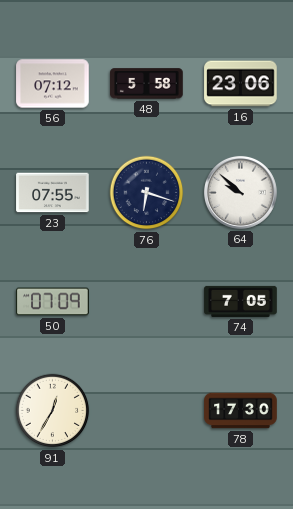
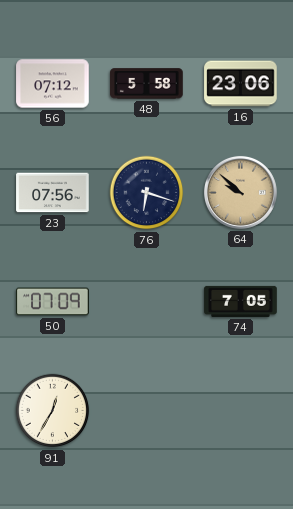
23: 07:55 -> 07:56
64 dial: white -> champagne
78: 17:30 -> none
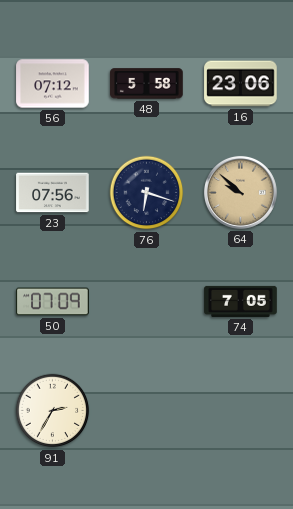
91: 12:35 -> 2:35
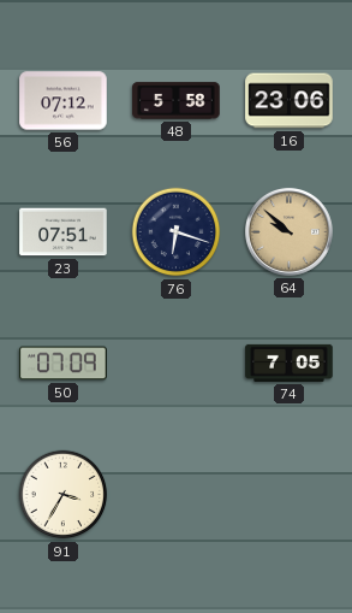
23: 07:56 -> 07:51
91: 2:35 -> 3:35
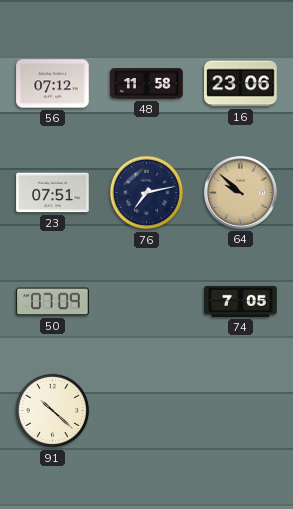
48: 5:58 -> 11:58
76: 6:18 -> 7:13
91: 3:35 -> 10:22
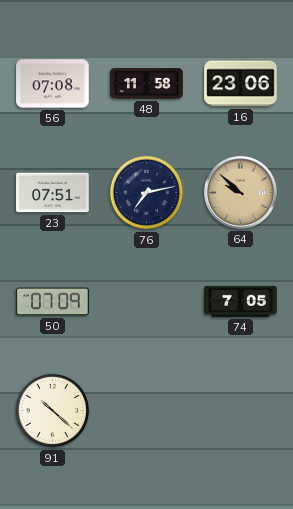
56: 07:12 -> 07:08
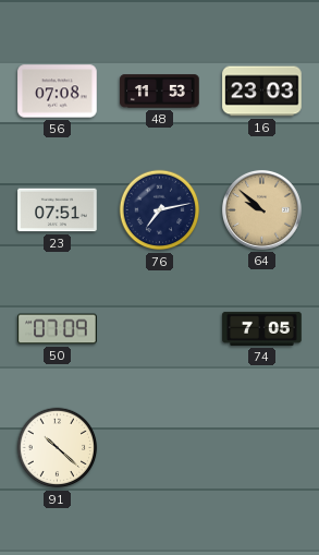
48: 11:58 -> 11:53
16: 23:06 -> 23:03
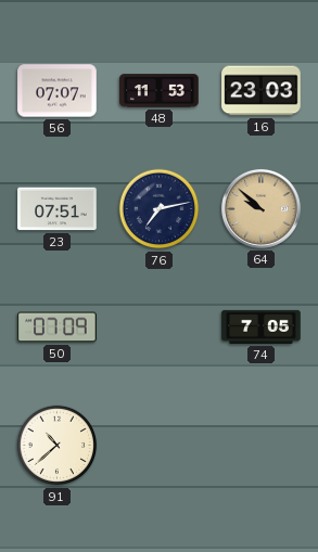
56: 07:08 -> 07:07
91: 10:22 -> 10:38
